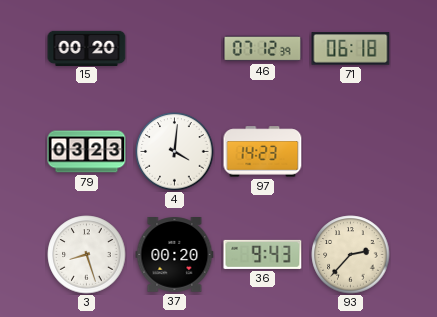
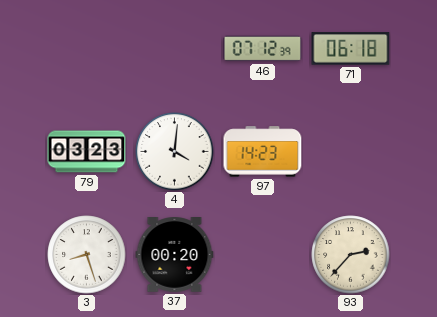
15: 00:20 -> none
36: 9:43 -> none
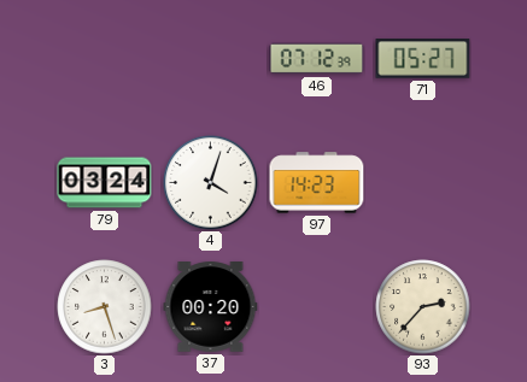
71: 06:18 -> 05:27
79: 03:23 -> 03:24
4: 4:01 -> 4:03
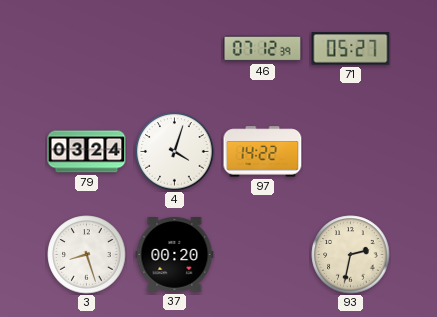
97: 14:23 -> 14:22
93: 2:37 -> 2:32
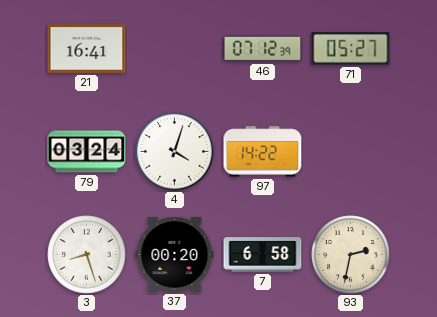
21: none -> 16:41
7: none -> 6:58
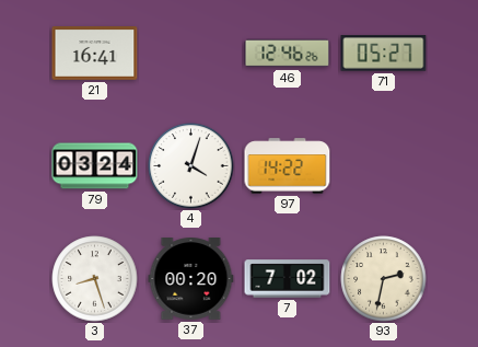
46: 07:12 -> 12:46
7: 6:58 -> 7:02
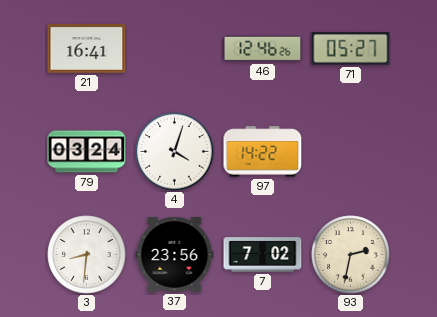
3: 8:27 -> 8:31
37: 00:20 -> 23:56
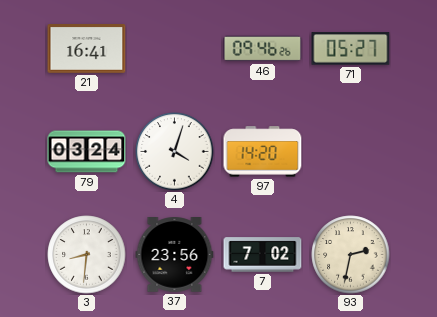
46: 12:46 -> 09:46
97: 14:22 -> 14:20
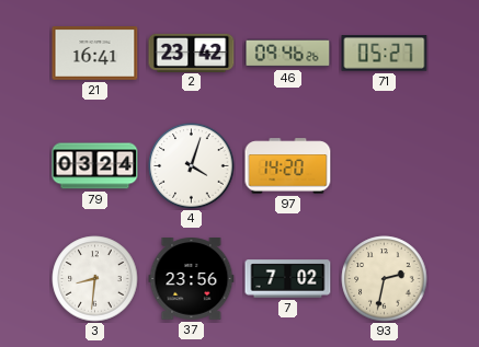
2: none -> 23:42
